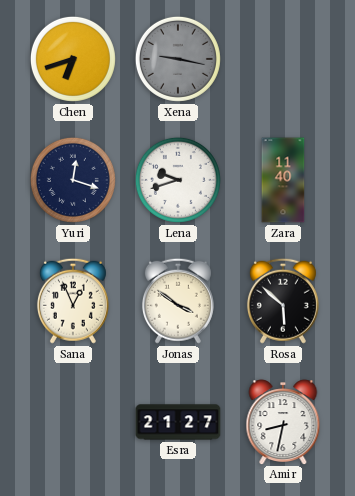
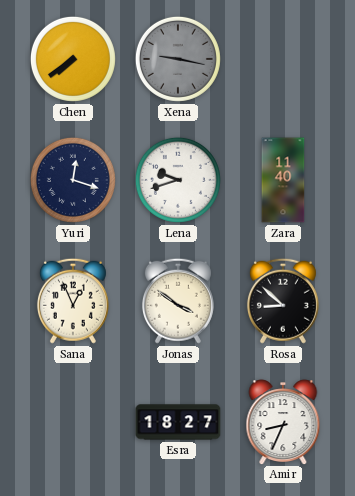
Chen: 6:42 -> 7:39
Rosa: 5:52 -> 8:52
Esra: 21:27 -> 18:27
Amir: 8:32 -> 8:34
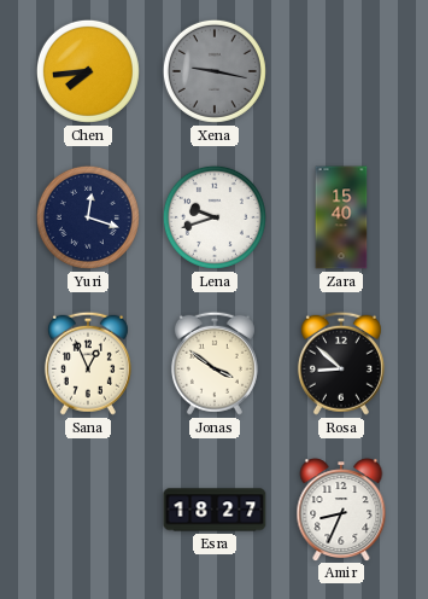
Chen: 7:39 -> 7:44
Zara: 11:40 -> 15:40
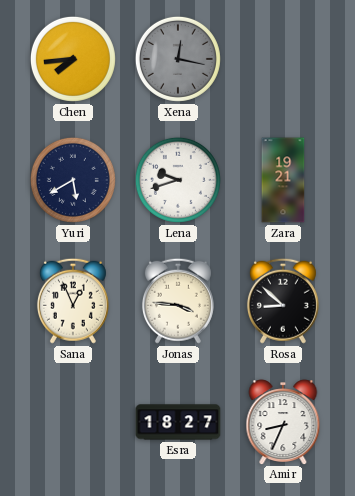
Xena: 9:17 -> 12:17
Yuri: 12:18 -> 5:40
Zara: 15:40 -> 19:21
Jonas: 3:51 -> 3:46
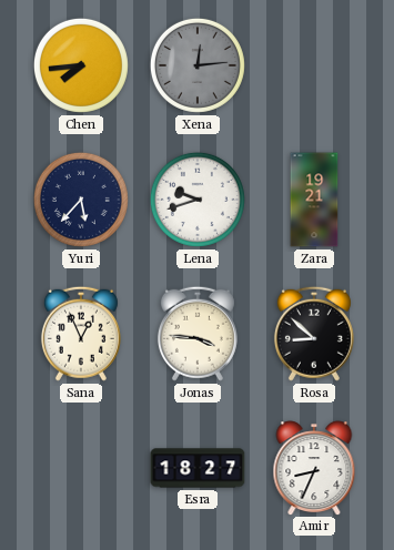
Xena: 12:17 -> 12:14
Yuri: 5:40 -> 5:37
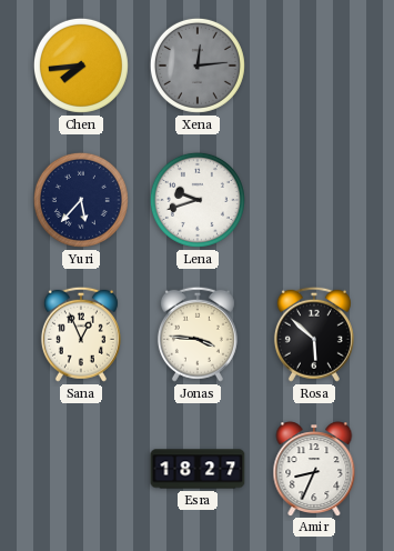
Zara: 19:21 -> none
Rosa: 8:52 -> 5:52
